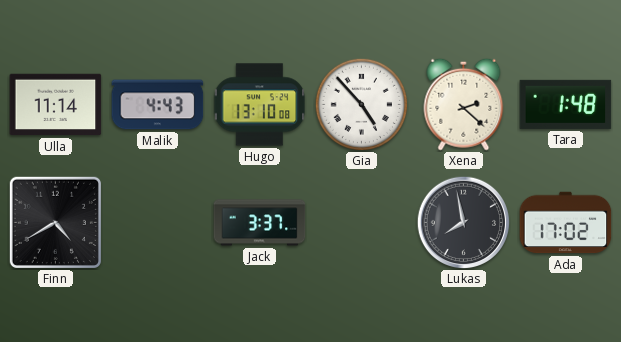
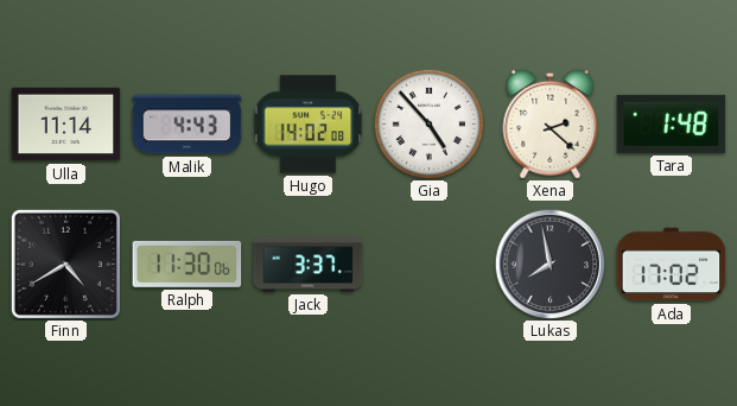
Hugo: 13:10 -> 14:02
Ralph: none -> 11:30
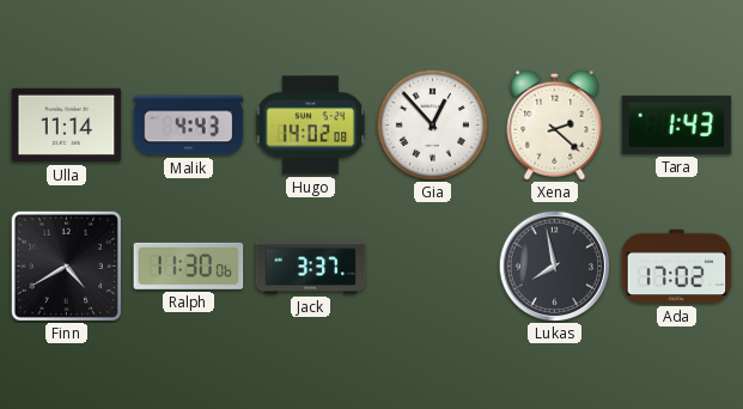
Gia: 4:53 -> 12:53
Tara: 1:48 -> 1:43
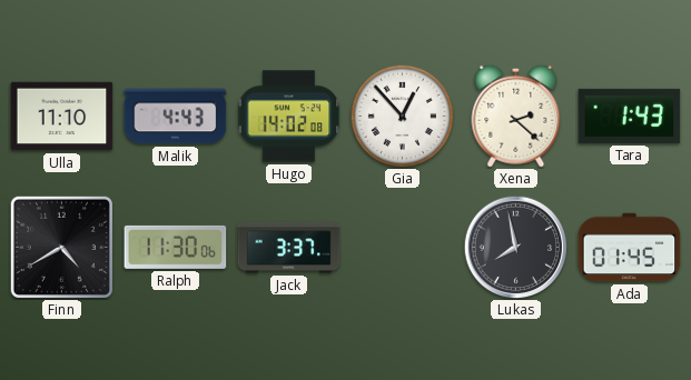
Ulla: 11:14 -> 11:10
Ada: 17:02 -> 01:45
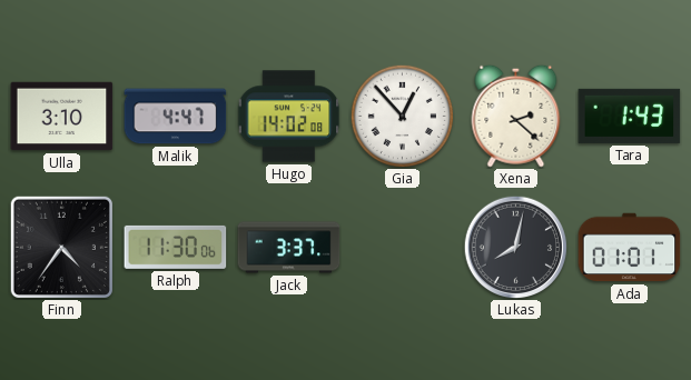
Ulla: 11:10 -> 3:10
Malik: 4:43 -> 4:47
Finn: 4:40 -> 4:36
Lukas: 7:58 -> 8:02
Ada: 01:45 -> 01:01
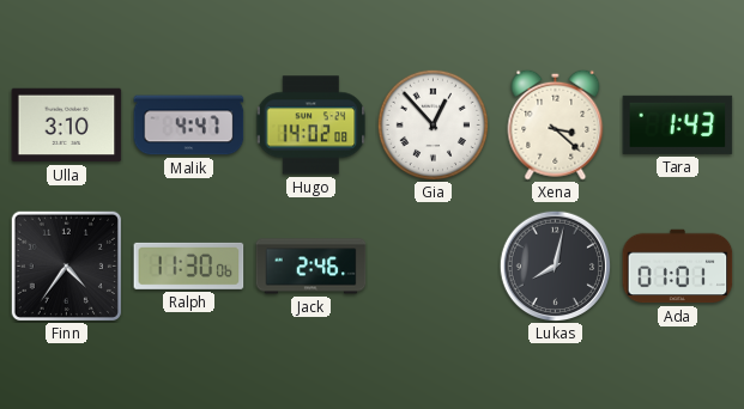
Xena: 2:22 -> 3:22
Jack: 3:37 -> 2:46
